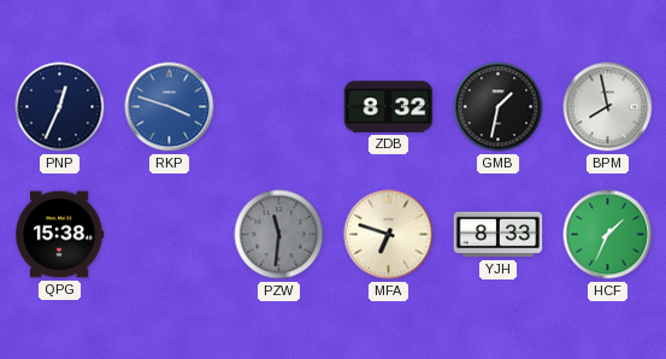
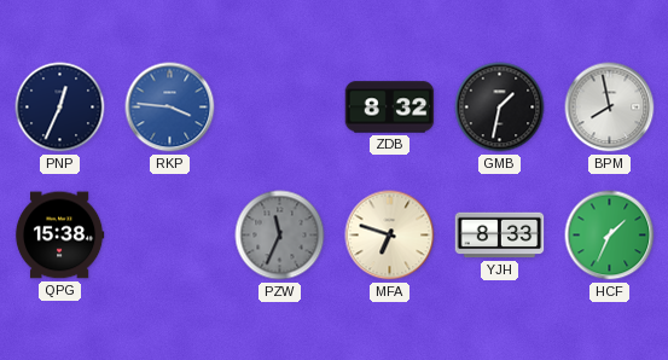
RKP: 3:48 -> 3:46
PZW: 11:31 -> 11:34
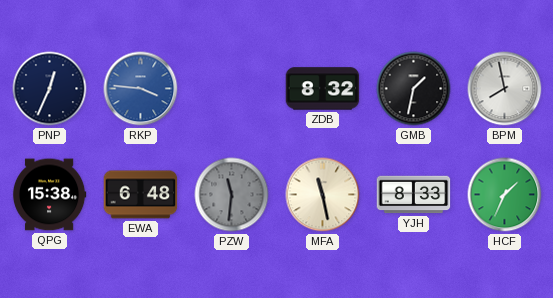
EWA: none -> 6:48
PZW: 11:34 -> 11:31
MFA: 6:48 -> 11:28
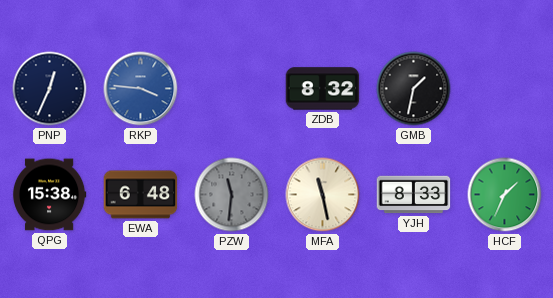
BPM: 7:58 -> none
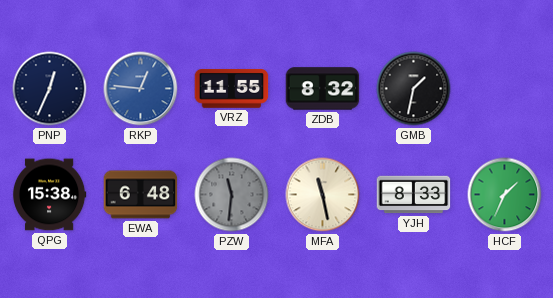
RKP: 3:46 -> 12:46
VRZ: none -> 11:55
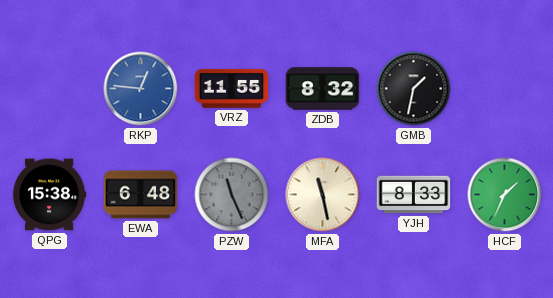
PNP: 12:34 -> none
PZW: 11:31 -> 11:26
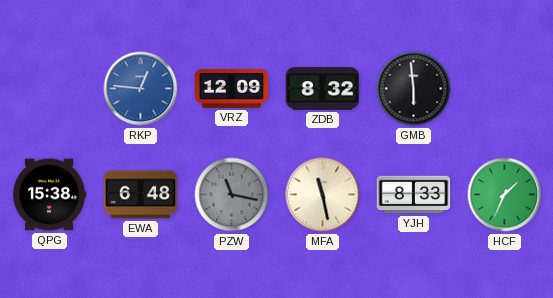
VRZ: 11:55 -> 12:09
GMB: 1:32 -> 5:59
PZW: 11:26 -> 11:17
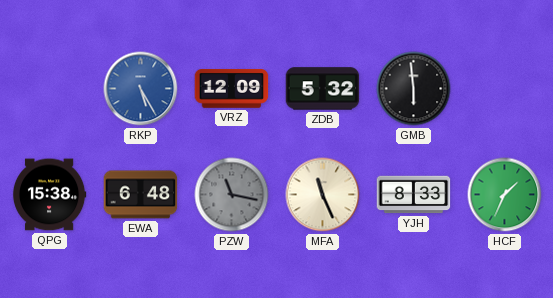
RKP: 12:46 -> 5:25
ZDB: 8:32 -> 5:32
MFA: 11:28 -> 11:26
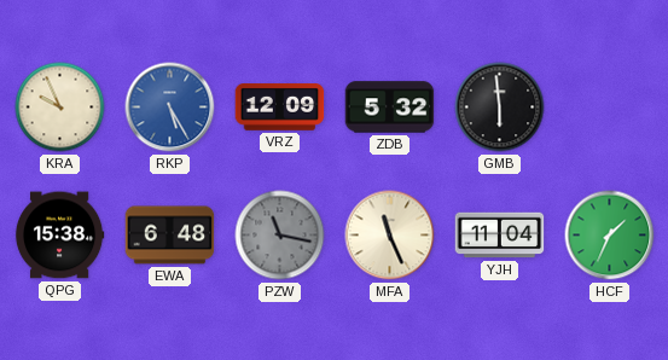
KRA: none -> 9:56
YJH: 8:33 -> 11:04
